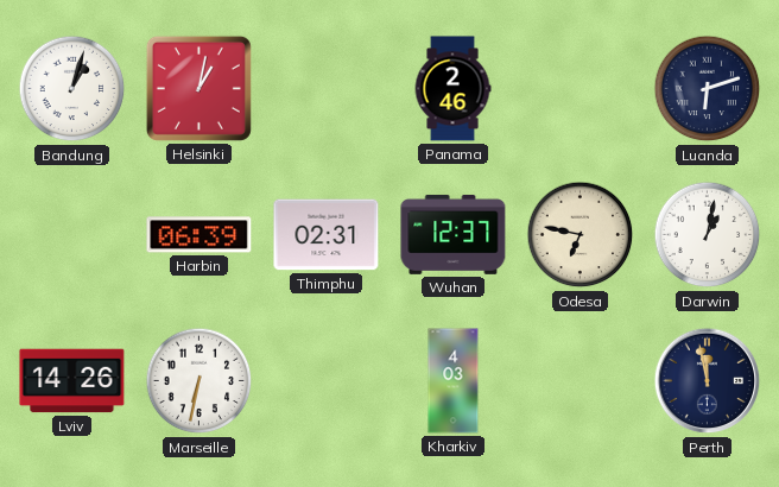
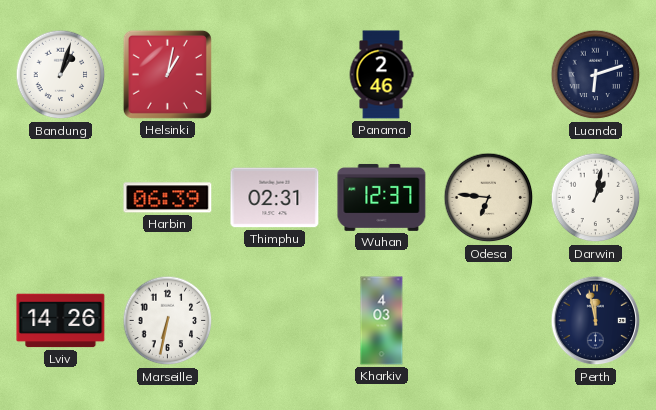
Odesa: 6:47 -> 6:46
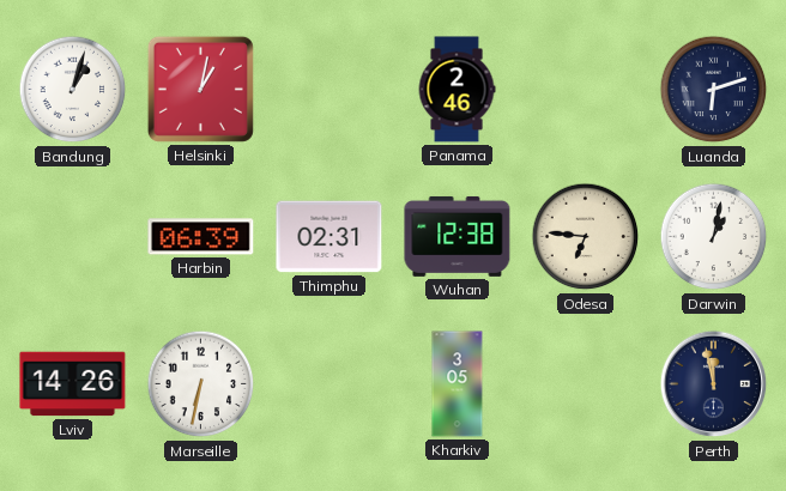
Wuhan: 12:37 -> 12:38
Kharkiv: 4:03 -> 3:05
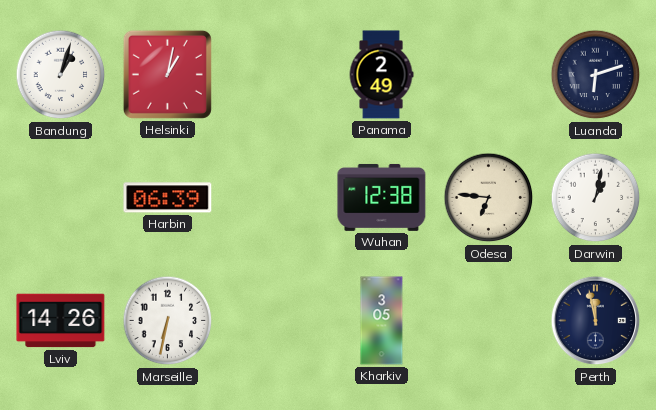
Panama: 2:46 -> 2:49
Thimphu: 02:31 -> none
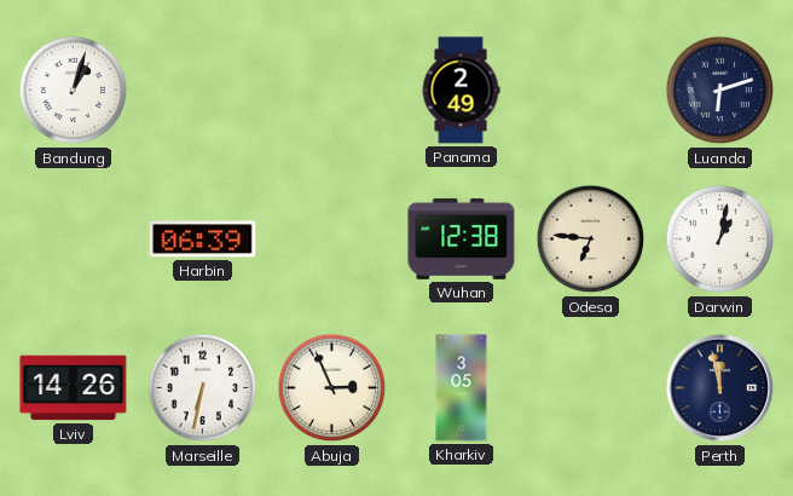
Helsinki: 1:02 -> none
Abuja: none -> 2:56
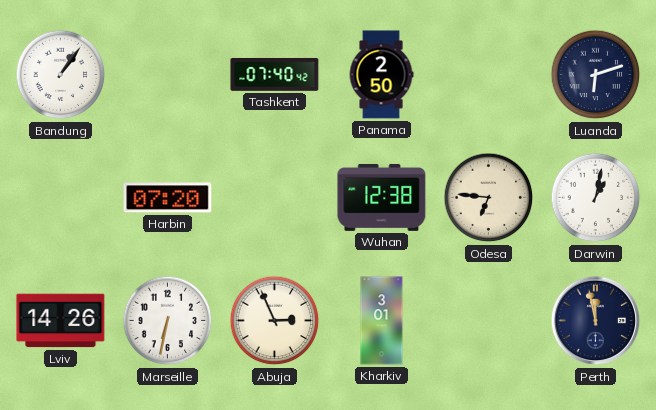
Bandung: 1:03 -> 1:06
Tashkent: none -> 07:40
Panama: 2:49 -> 2:50
Harbin: 06:39 -> 07:20
Kharkiv: 3:05 -> 3:01
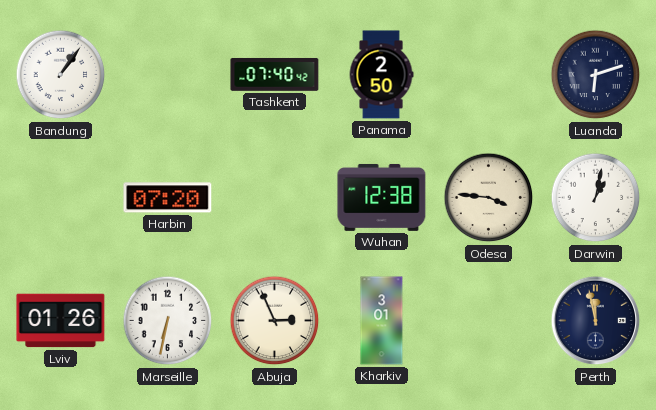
Odesa: 6:46 -> 3:46
Lviv: 14:26 -> 01:26
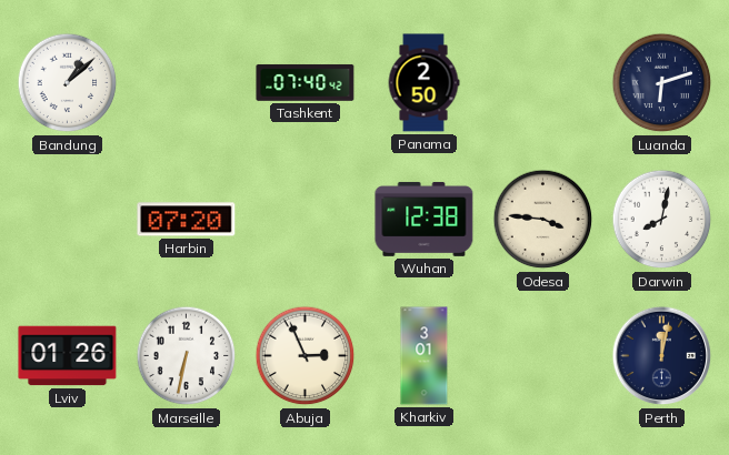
Bandung: 1:06 -> 1:08
Darwin: 1:02 -> 8:02
Perth: 11:58 -> 12:02
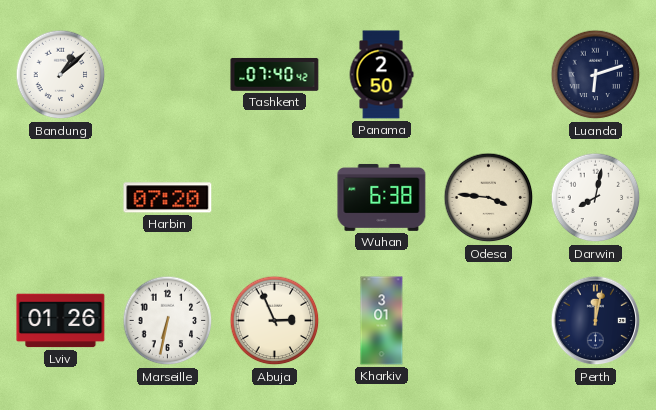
Wuhan: 12:38 -> 6:38
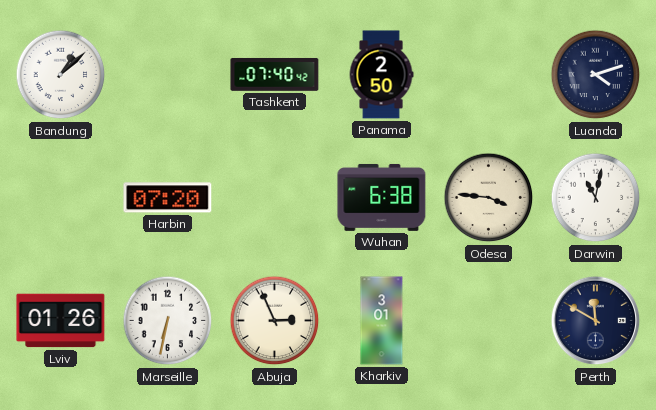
Luanda: 6:12 -> 4:12
Darwin: 8:02 -> 11:02
Perth: 12:02 -> 11:50
